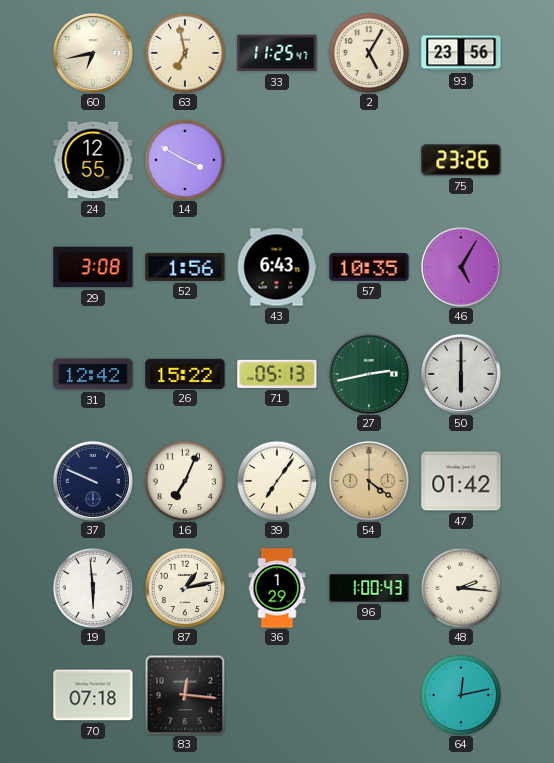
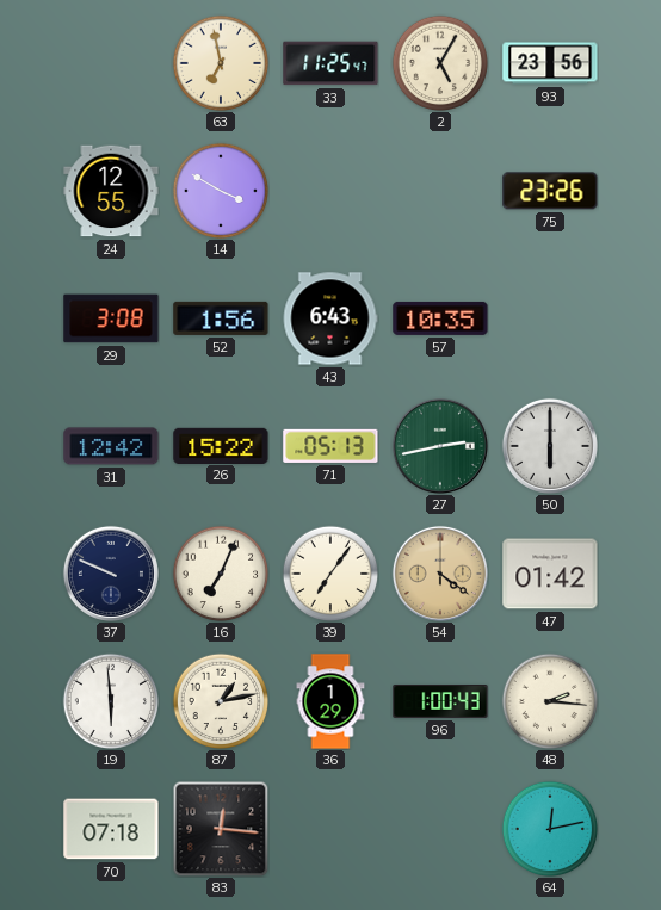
60: 6:43 -> none
46: 5:05 -> none
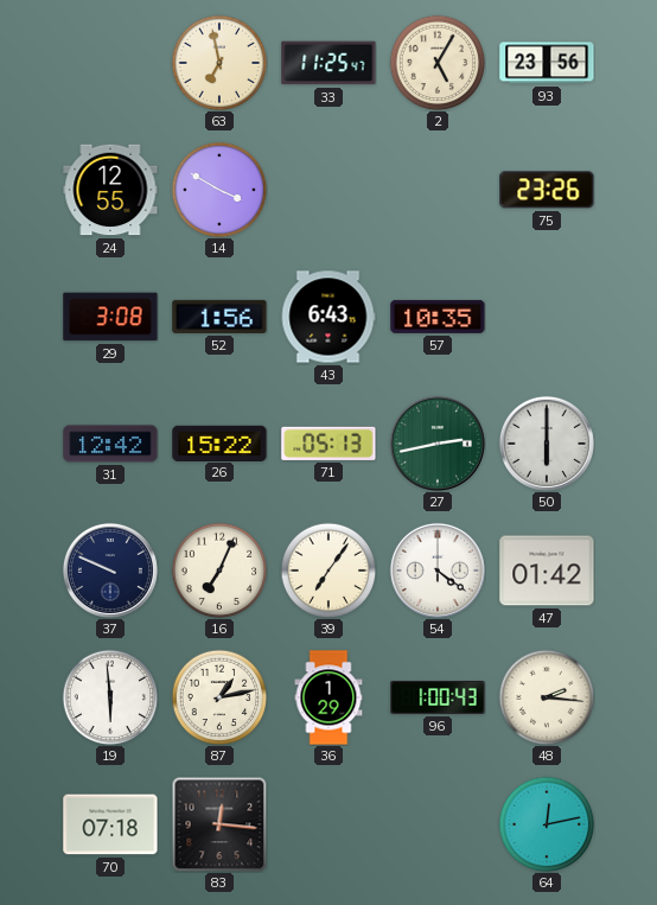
54 dial: champagne -> white
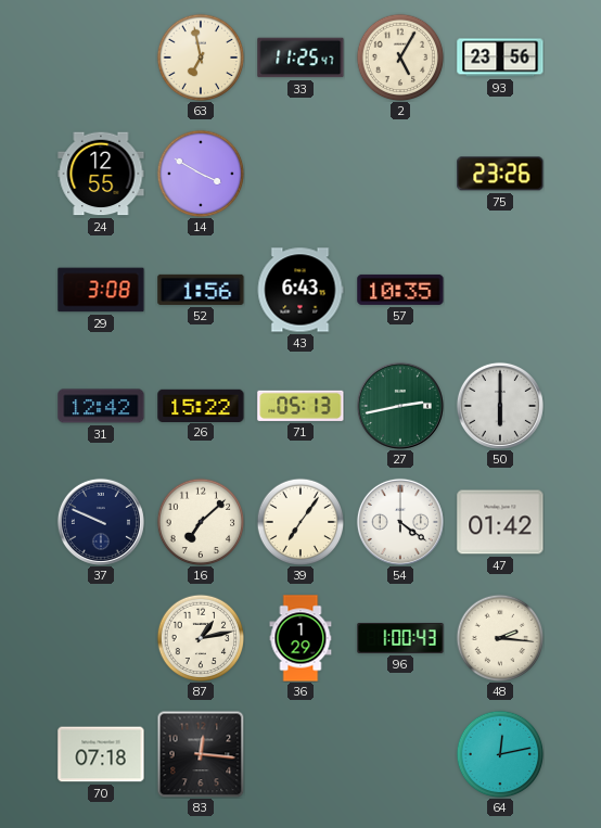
16: 7:04 -> 7:08
19: 5:59 -> none
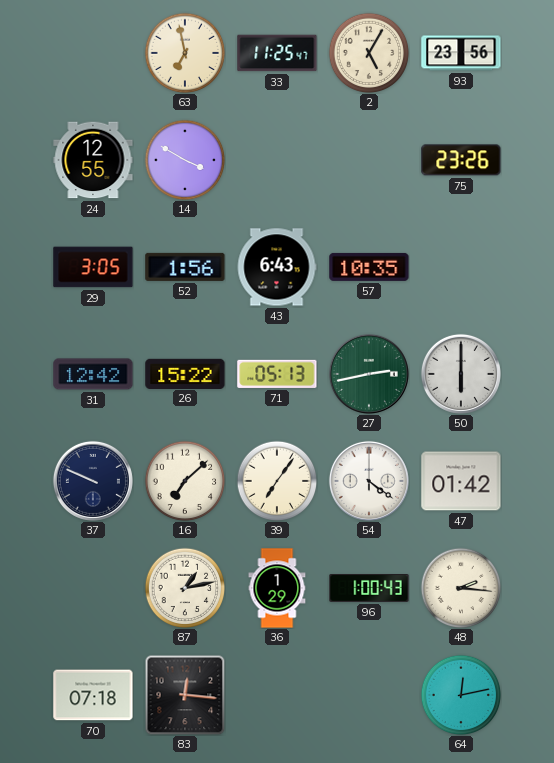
29: 3:08 -> 3:05
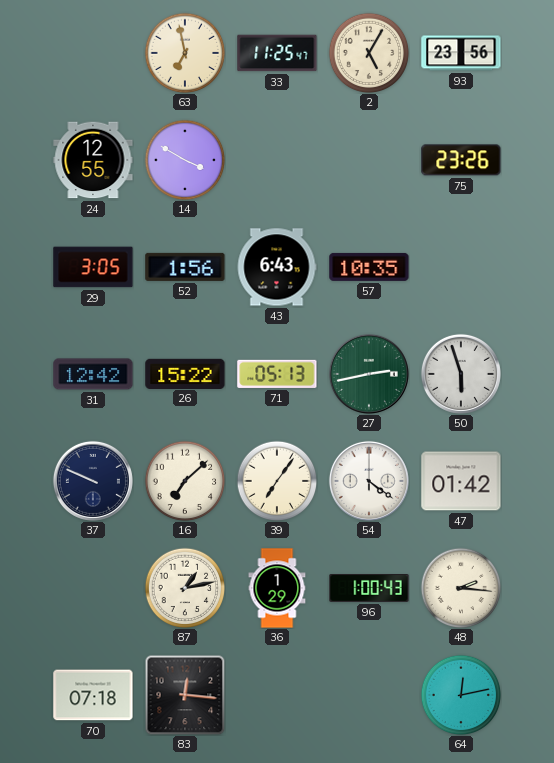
50: 6:00 -> 5:57
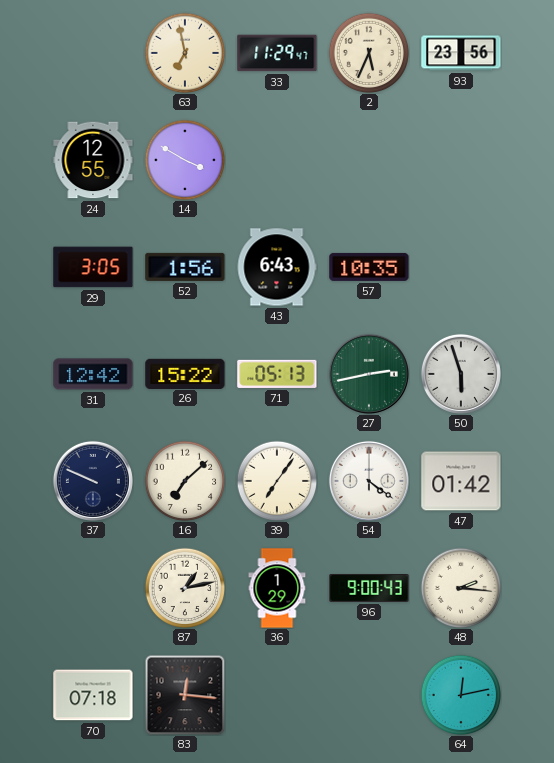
33: 11:25 -> 11:29
2: 5:05 -> 5:34
75: 23:26 -> none
96: 1:00 -> 9:00
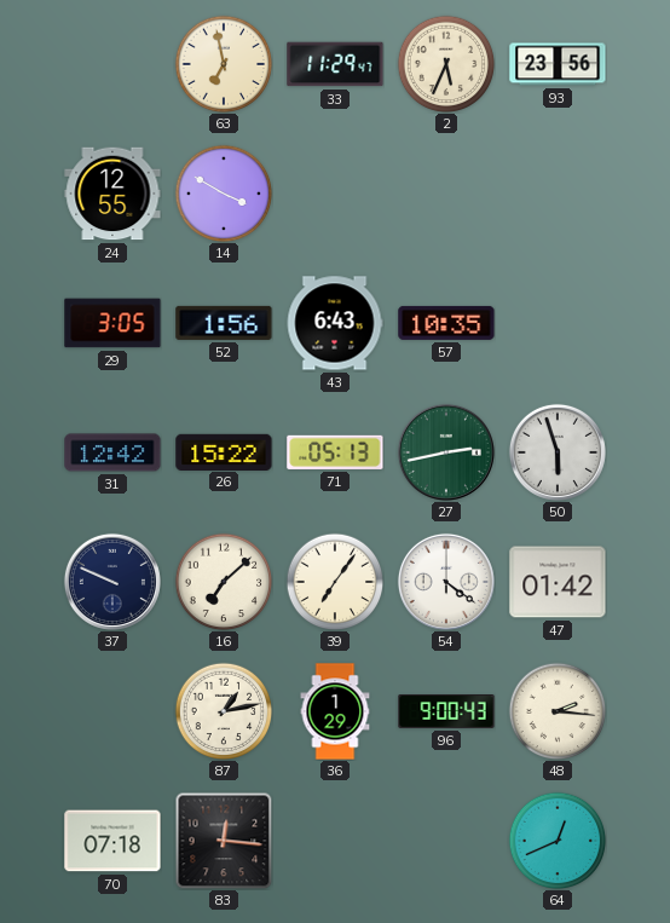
64: 12:13 -> 12:41
